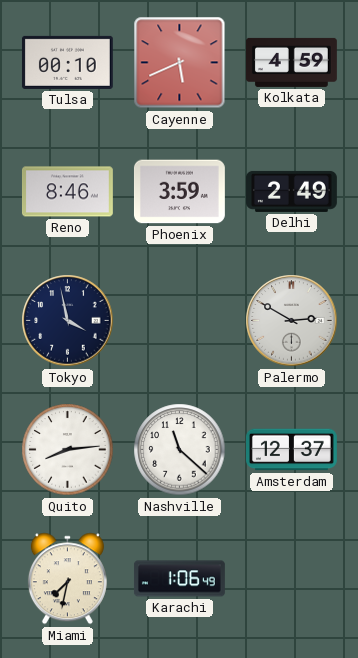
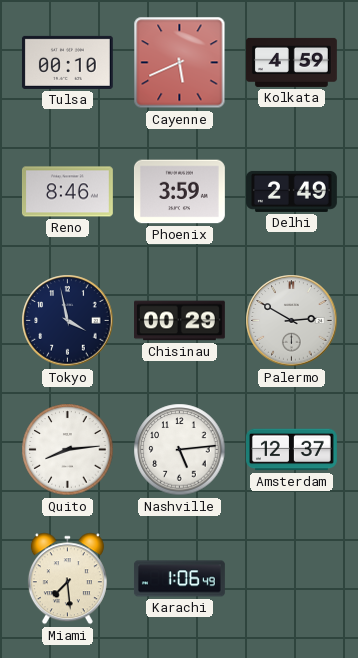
Chisinau: none -> 00:29
Nashville: 11:22 -> 5:14
Miami: 7:32 -> 7:29
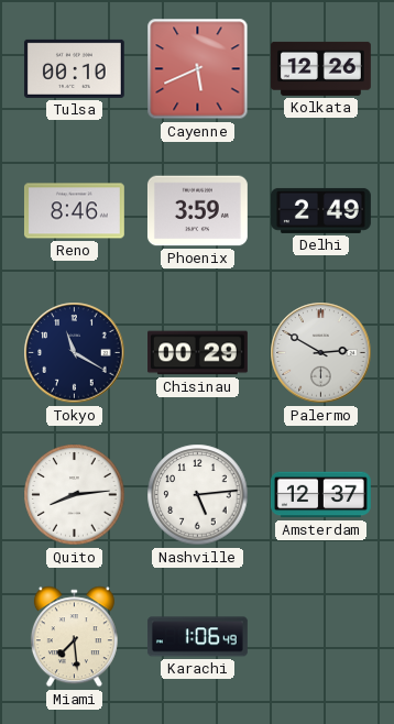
Kolkata: 4:59 -> 12:26
Tokyo: 3:58 -> 11:20
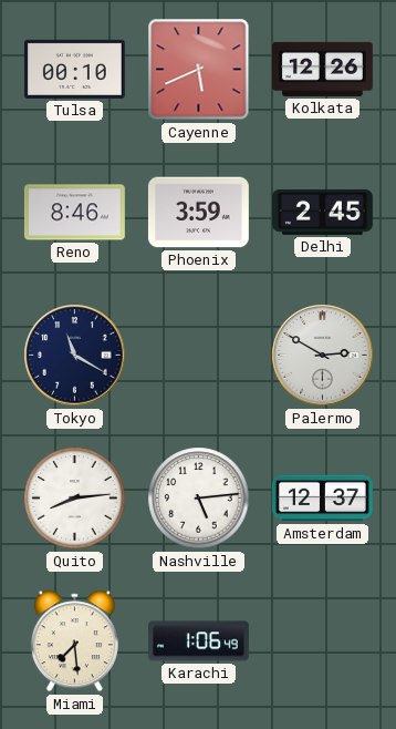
Delhi: 2:49 -> 2:45
Chisinau: 00:29 -> none
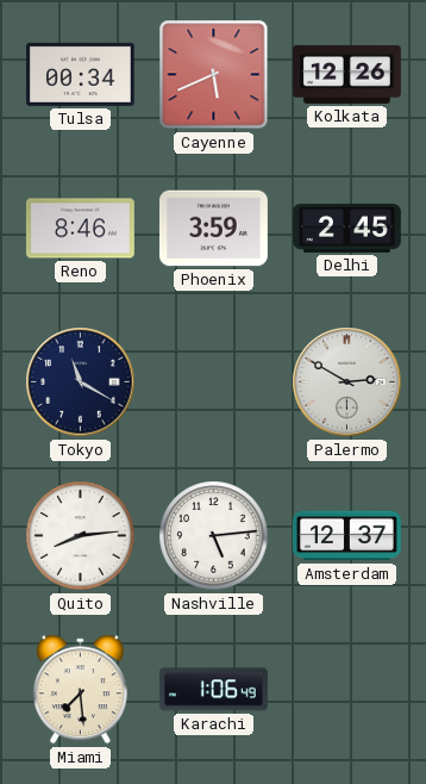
Tulsa: 00:10 -> 00:34
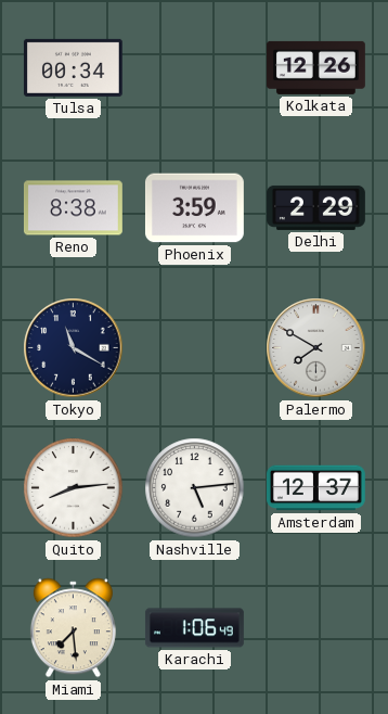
Cayenne: 5:41 -> none
Reno: 8:46 -> 8:38
Delhi: 2:45 -> 2:29
Palermo: 2:50 -> 7:50
